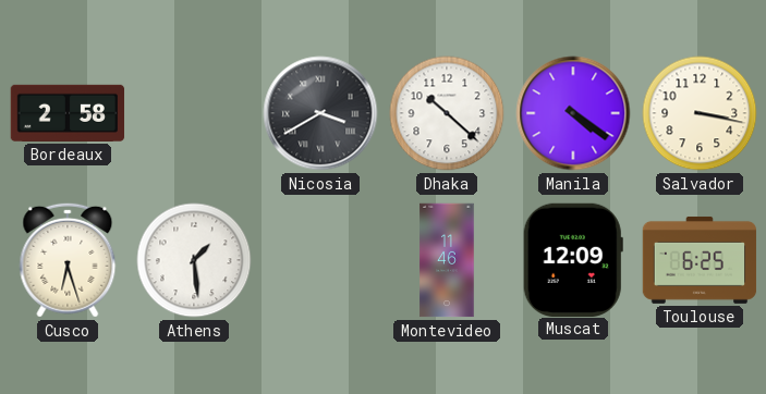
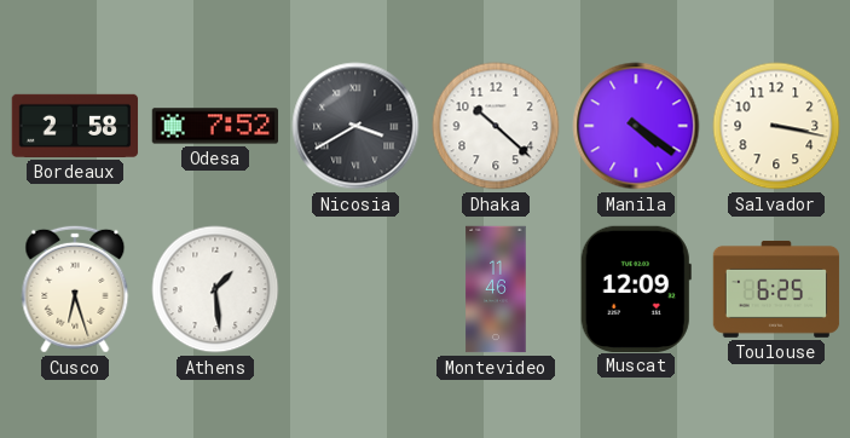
Odesa: none -> 7:52
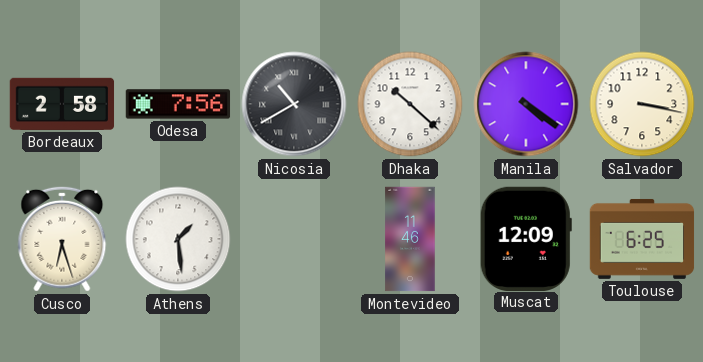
Odesa: 7:52 -> 7:56
Nicosia: 3:40 -> 10:40
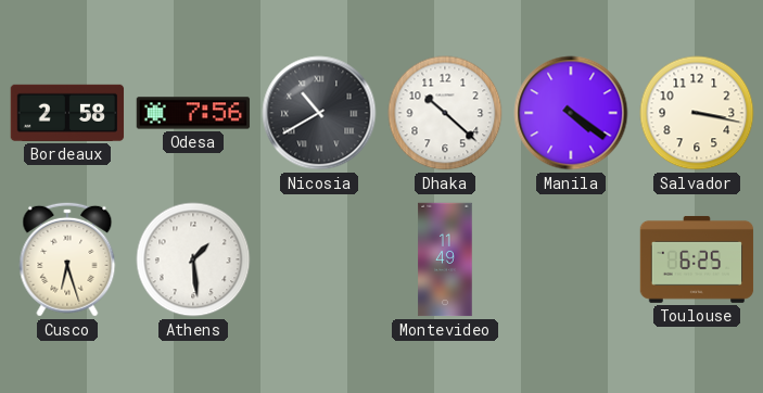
Montevideo: 11:46 -> 11:49
Muscat: 12:09 -> none
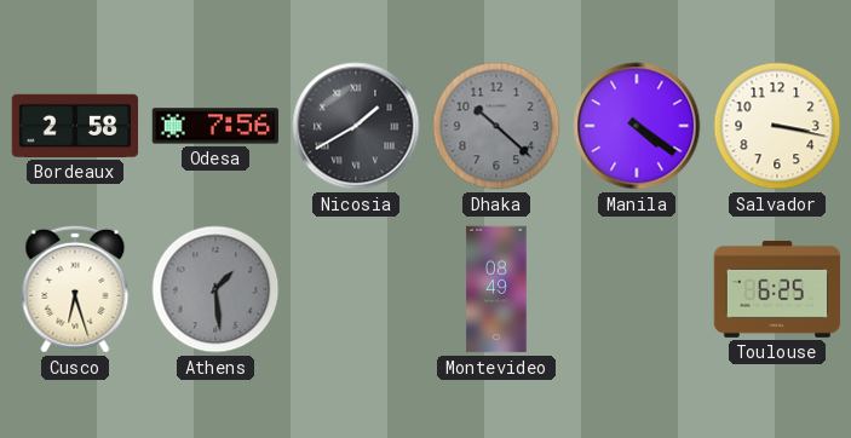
Nicosia: 10:40 -> 1:40
Dhaka dial: white -> grey
Athens dial: white -> grey
Montevideo: 11:49 -> 08:49
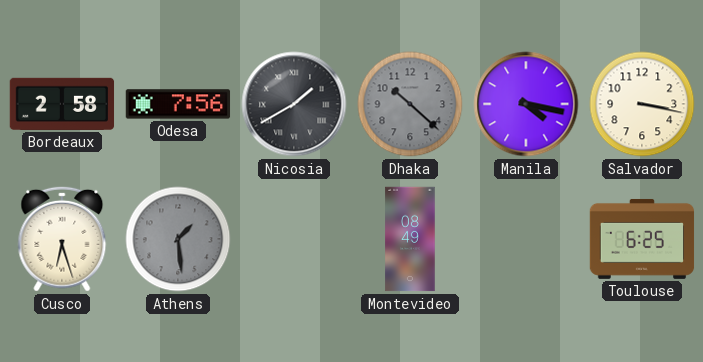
Manila: 4:21 -> 4:17
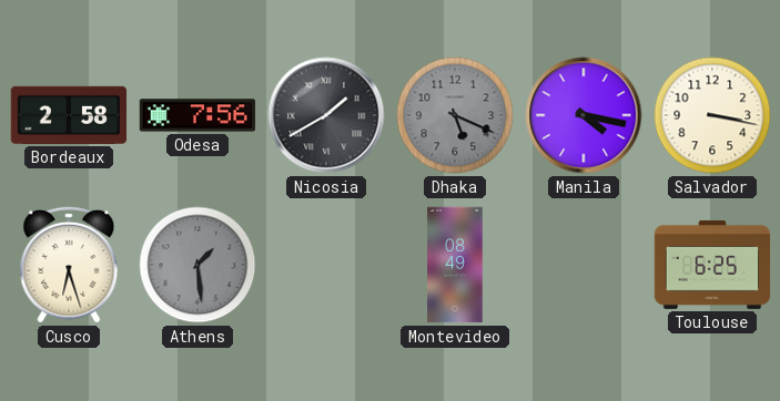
Dhaka: 10:22 -> 5:19
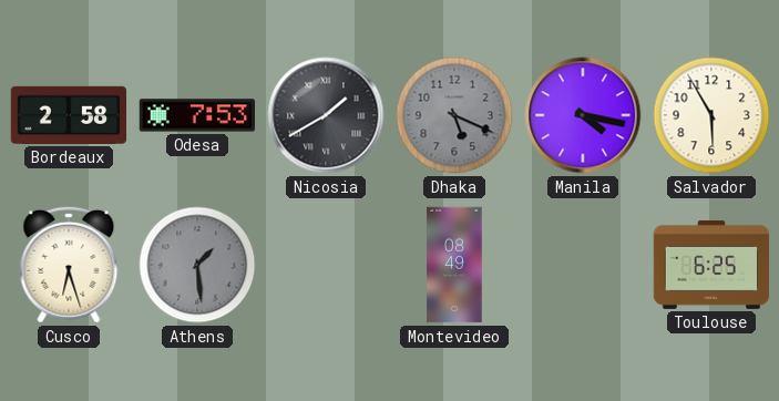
Odesa: 7:56 -> 7:53
Salvador: 3:17 -> 5:55
